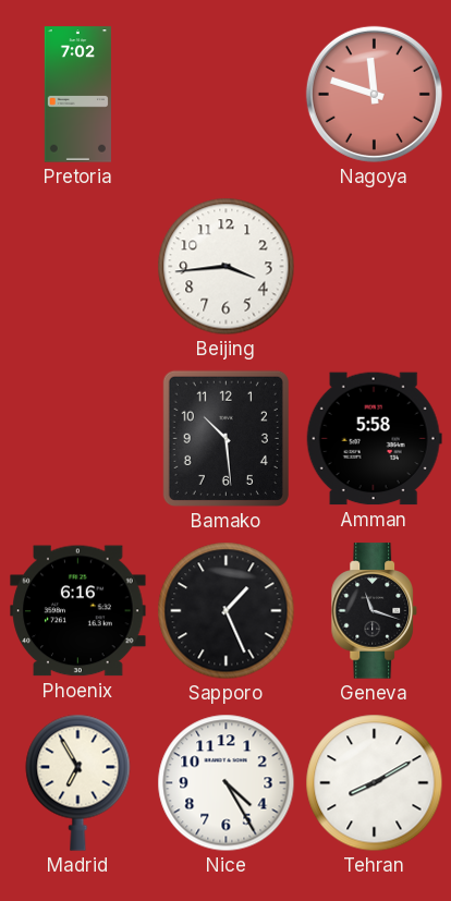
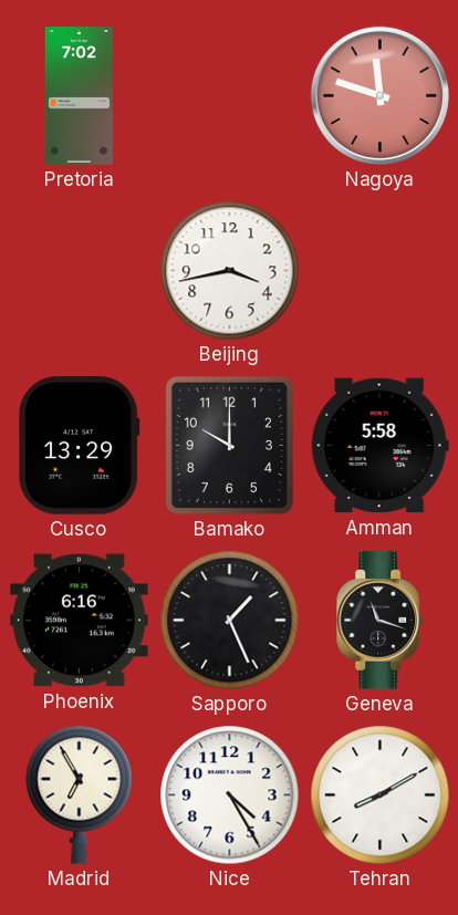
Beijing: 3:44 -> 3:43
Cusco: none -> 13:29
Bamako: 10:29 -> 10:00
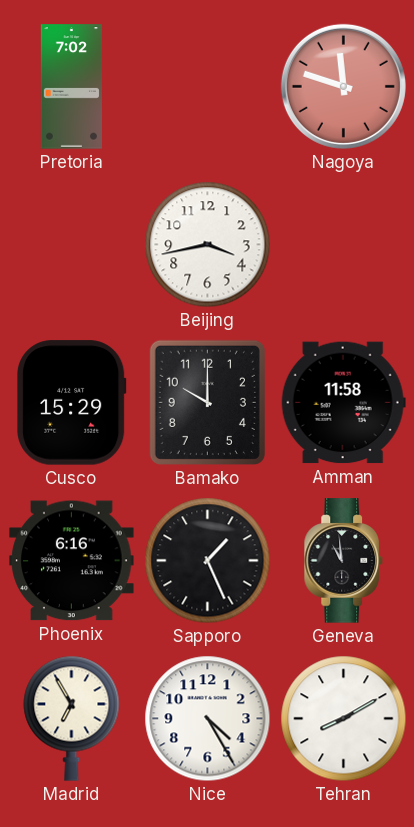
Cusco: 13:29 -> 15:29
Amman: 5:58 -> 11:58
Geneva: 11:18 -> 10:59
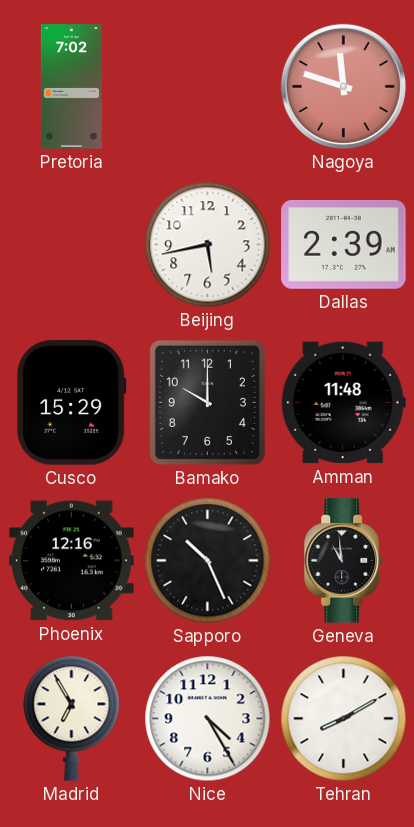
Beijing: 3:43 -> 5:43
Dallas: none -> 2:39
Amman: 11:58 -> 11:48
Phoenix: 6:16 -> 12:16
Sapporo: 1:26 -> 10:26
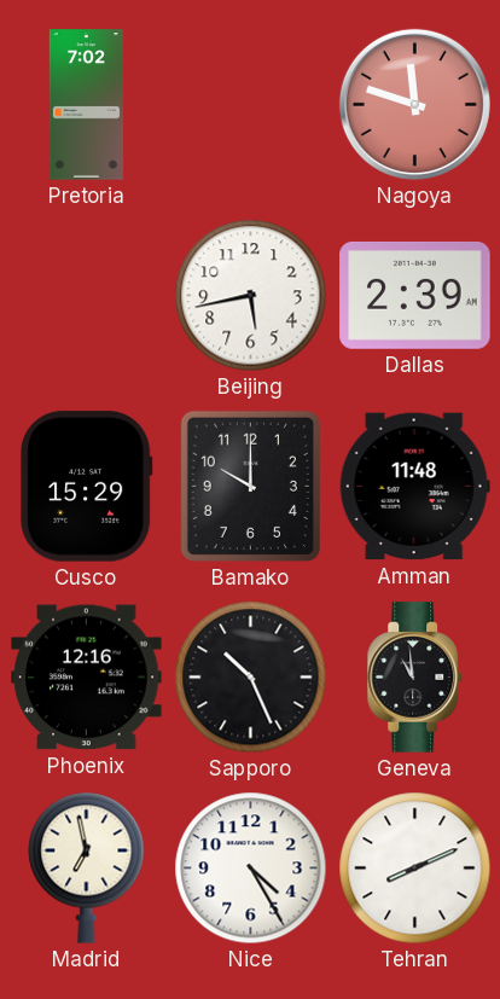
Madrid: 6:55 -> 6:58
Tehran: 8:10 -> 8:11
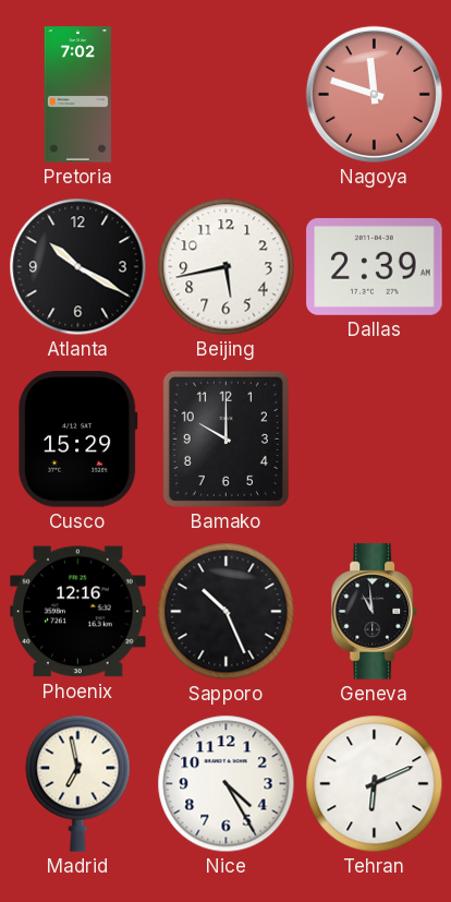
Atlanta: none -> 10:20
Amman: 11:48 -> none
Tehran: 8:11 -> 6:11
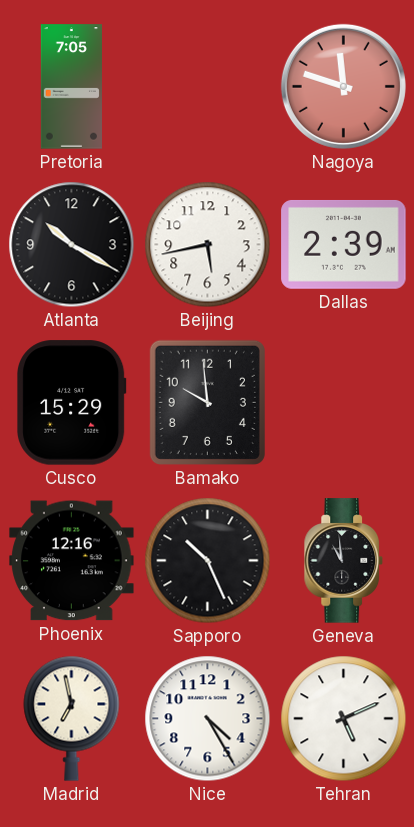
Pretoria: 7:02 -> 7:05
Bamako: 10:00 -> 9:59
Tehran: 6:11 -> 5:11
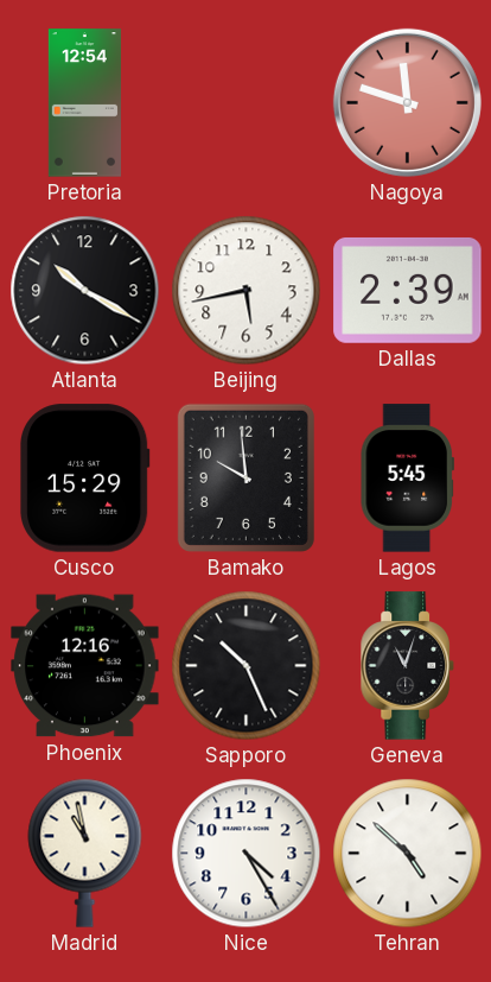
Pretoria: 7:05 -> 12:54
Lagos: none -> 5:45
Geneva: 10:59 -> 11:03
Madrid: 6:58 -> 10:58
Tehran: 5:11 -> 4:52
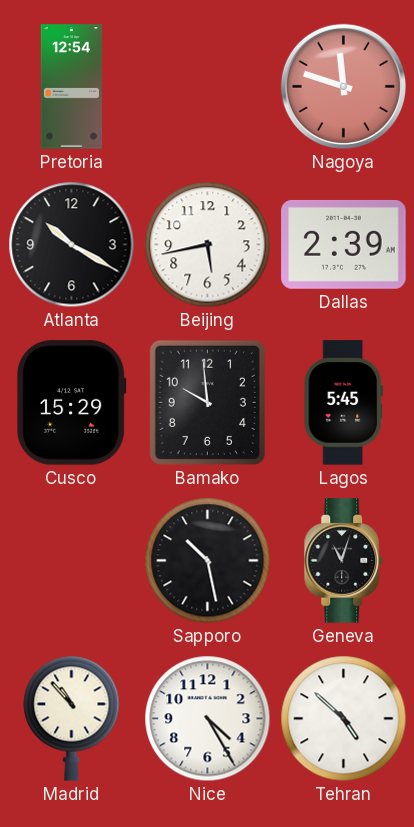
Phoenix: 12:16 -> none
Sapporo: 10:26 -> 10:28
Madrid: 10:58 -> 10:53
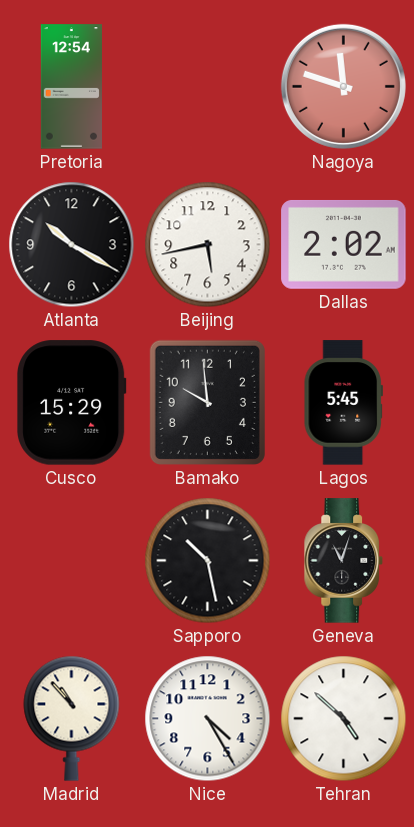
Dallas: 2:39 -> 2:02
